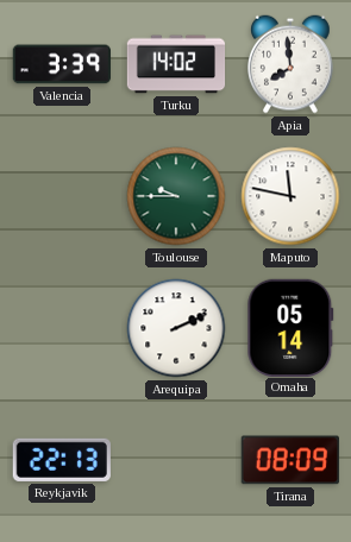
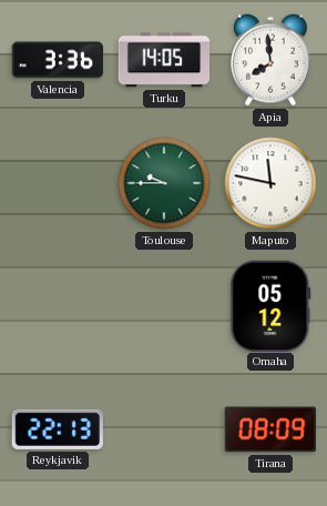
Valencia: 3:39 -> 3:36
Turku: 14:02 -> 14:05
Arequipa: 2:11 -> none
Omaha: 05:14 -> 05:12
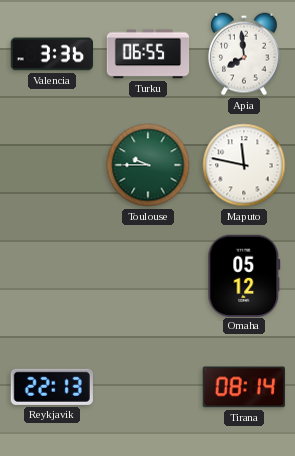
Turku: 14:05 -> 06:55
Tirana: 08:09 -> 08:14
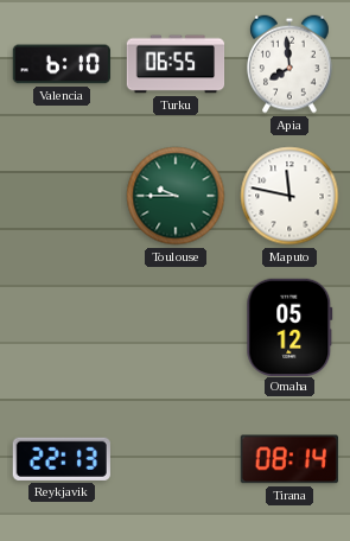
Valencia: 3:36 -> 6:10
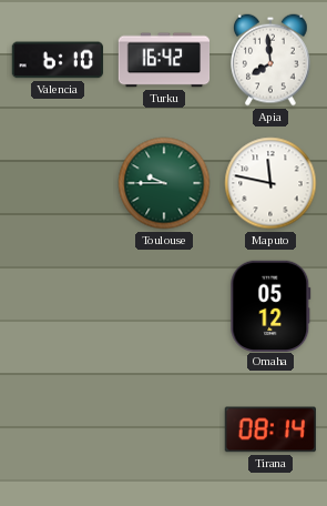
Turku: 06:55 -> 16:42
Reykjavik: 22:13 -> none
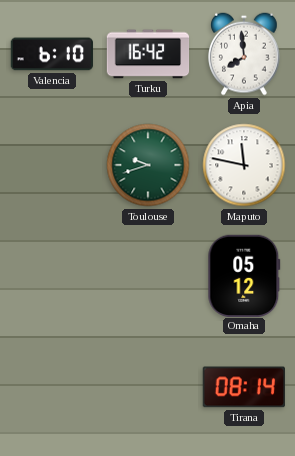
Toulouse: 9:45 -> 9:42
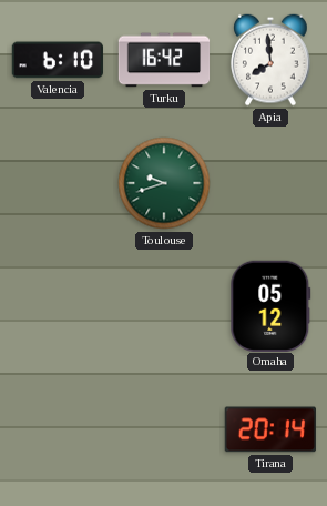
Maputo: 11:47 -> none
Tirana: 08:14 -> 20:14
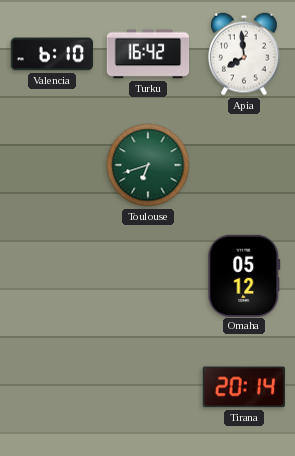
Toulouse: 9:42 -> 6:42
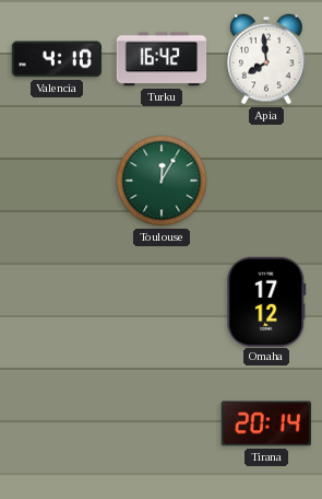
Valencia: 6:10 -> 4:10
Toulouse: 6:42 -> 12:05
Omaha: 05:12 -> 17:12
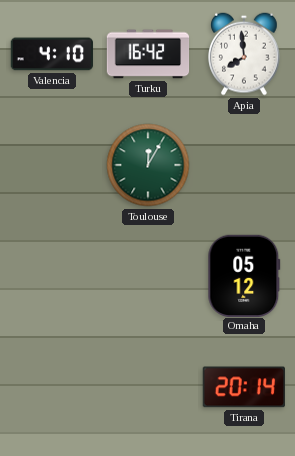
Omaha: 17:12 -> 05:12
